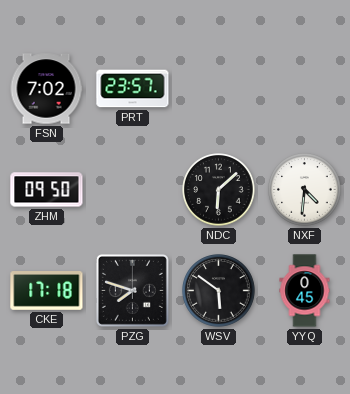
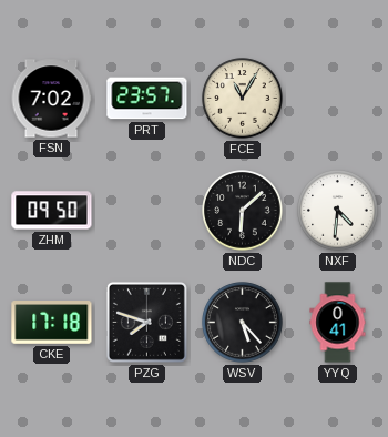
FCE: none -> 11:05
WSV: 5:51 -> 5:23
YYQ: 0:45 -> 0:41
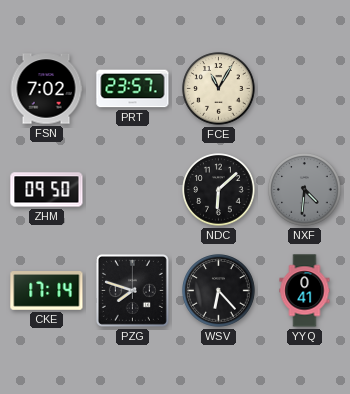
NXF dial: white -> grey
CKE: 17:18 -> 17:14
WSV: 5:23 -> 6:23
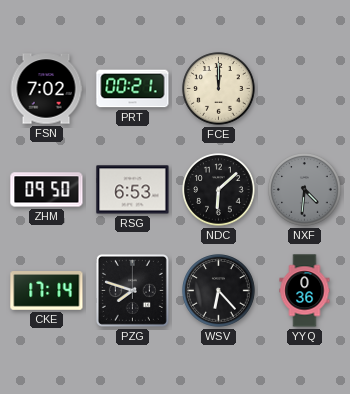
PRT: 23:57 -> 00:21
FCE: 11:05 -> 12:00
RSG: none -> 6:53
YYQ: 0:41 -> 0:36
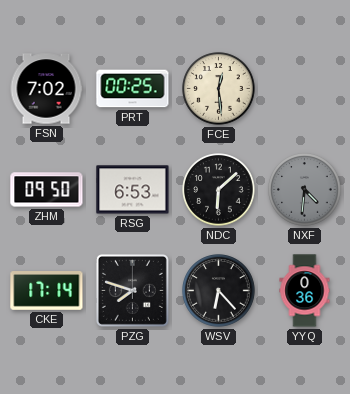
PRT: 00:21 -> 00:25
FCE: 12:00 -> 12:29
